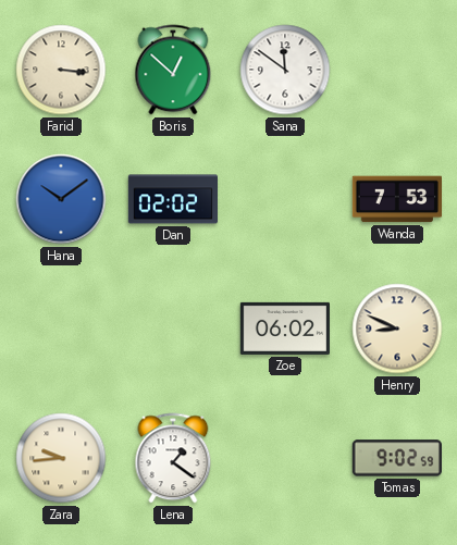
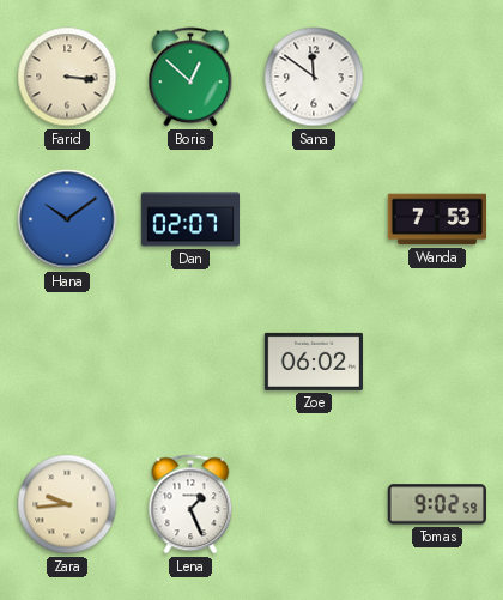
Dan: 02:02 -> 02:07
Henry: 8:49 -> none
Lena: 1:21 -> 1:26
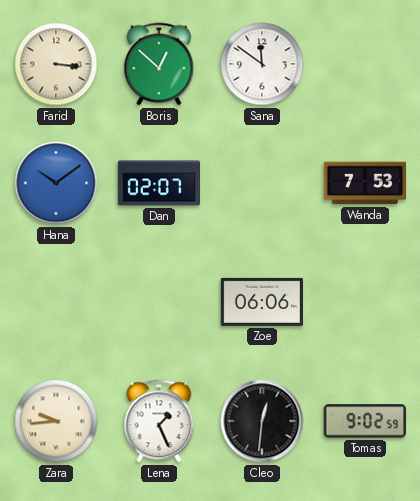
Zoe: 06:02 -> 06:06
Cleo: none -> 12:31
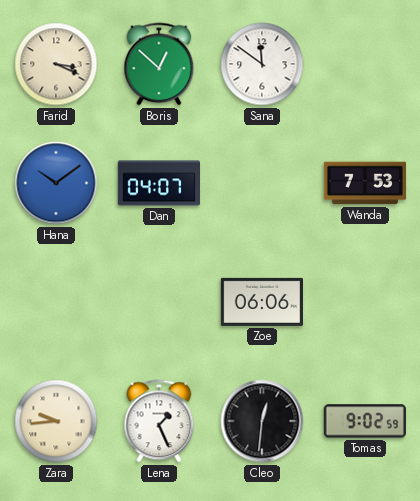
Farid: 3:16 -> 3:19
Dan: 02:07 -> 04:07
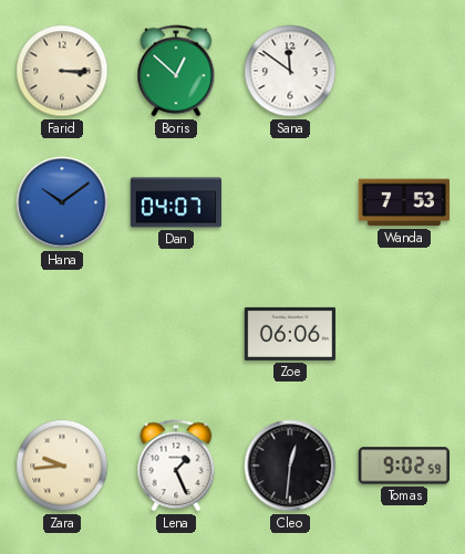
Farid: 3:19 -> 3:15
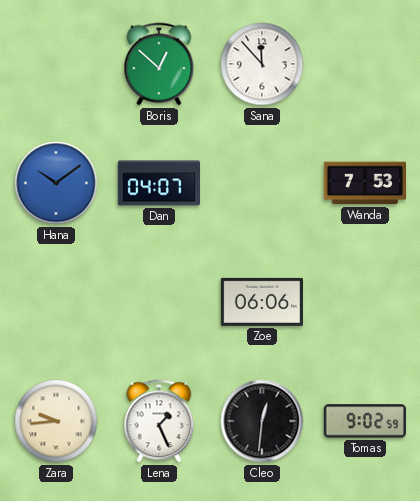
Farid: 3:15 -> none
Sana: 11:51 -> 11:53
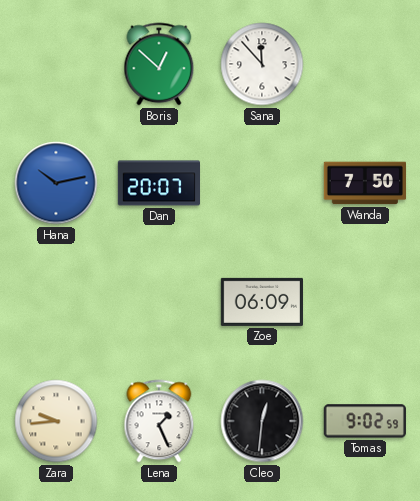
Hana: 10:09 -> 10:13
Dan: 04:07 -> 20:07
Wanda: 7:53 -> 7:50
Zoe: 06:06 -> 06:09
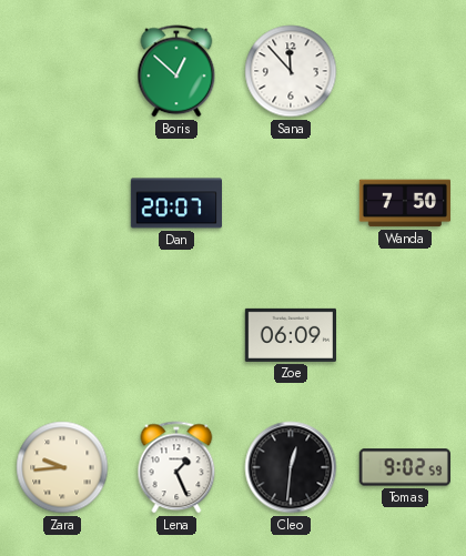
Hana: 10:13 -> none
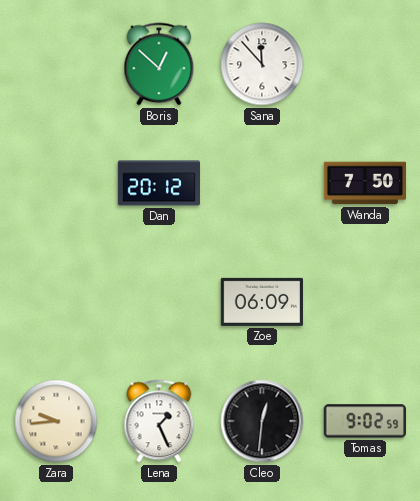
Dan: 20:07 -> 20:12
